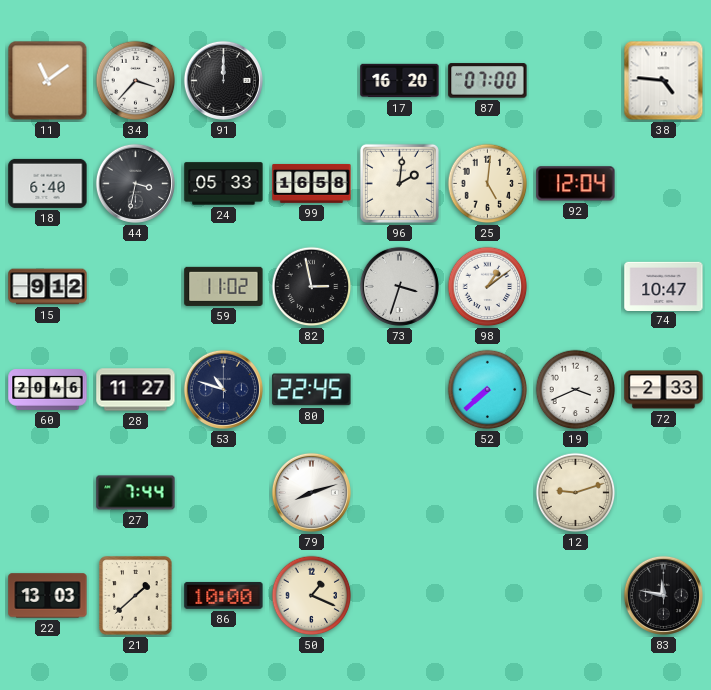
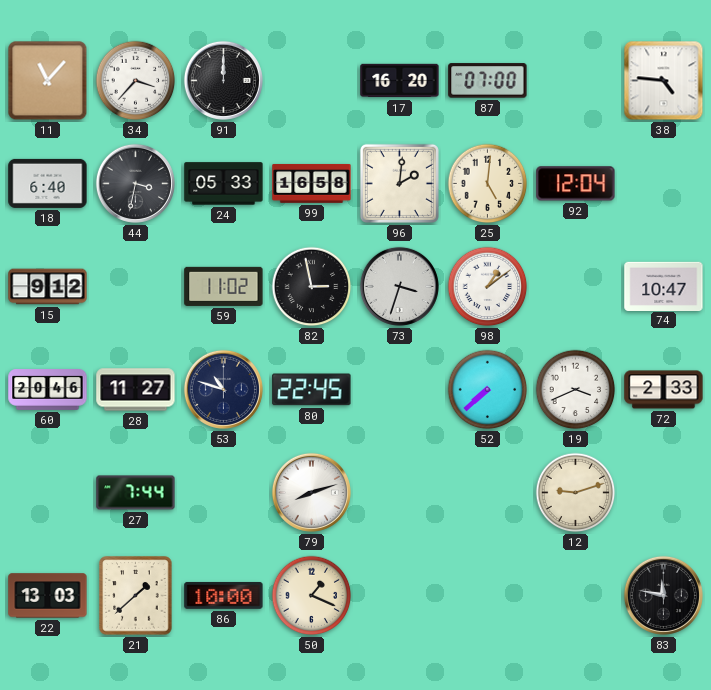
11: 11:09 -> 11:07
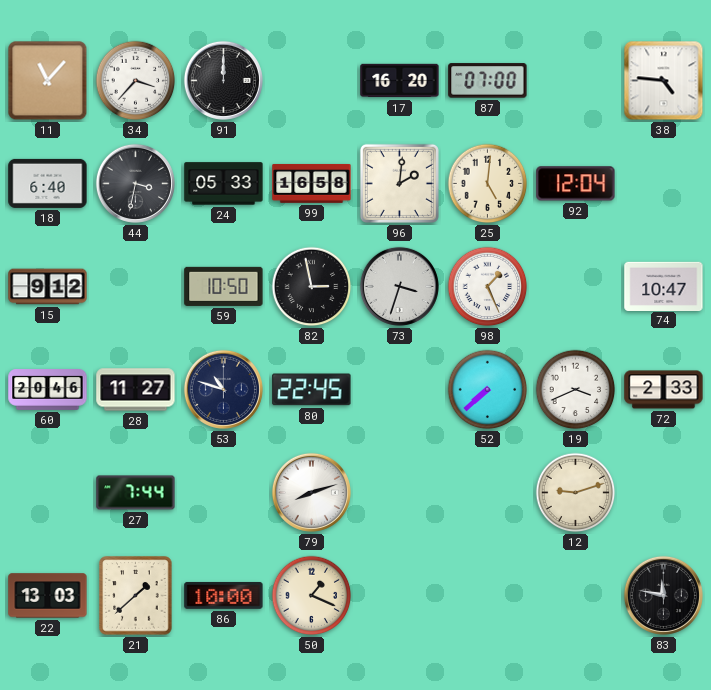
59: 11:02 -> 10:50
98: 1:09 -> 1:26
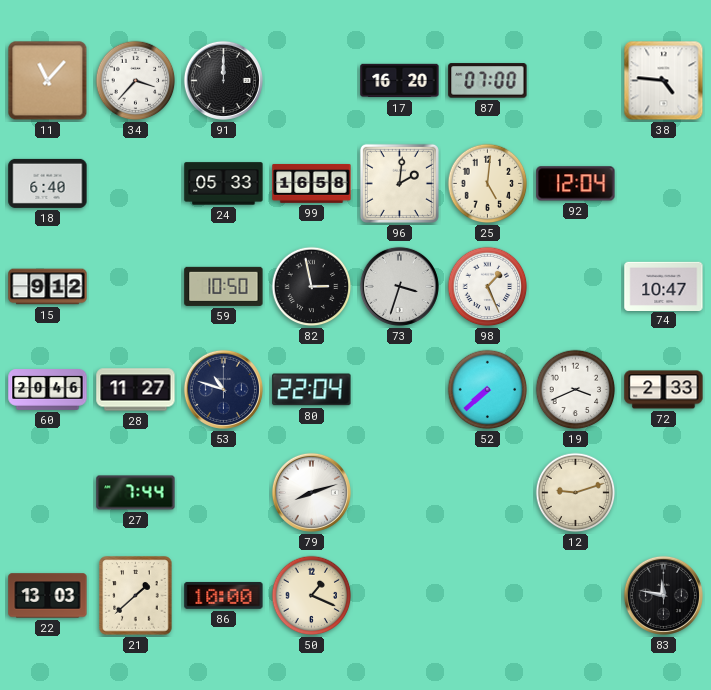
44: 3:32 -> none
80: 22:45 -> 22:04
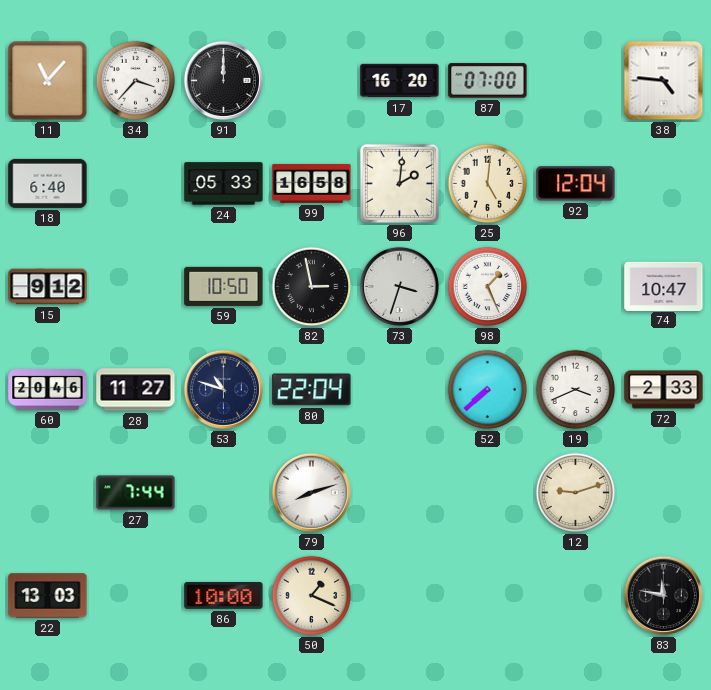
21: 1:38 -> none
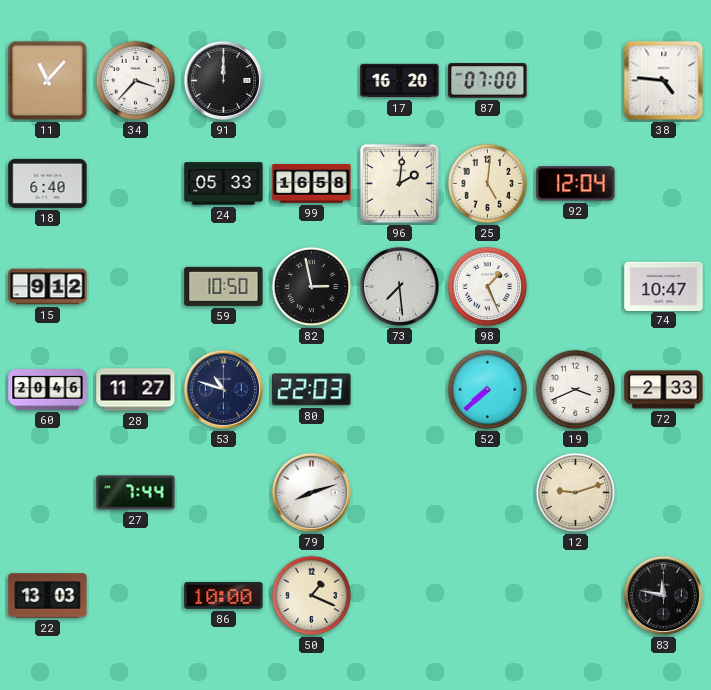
73: 3:33 -> 7:29
80: 22:04 -> 22:03
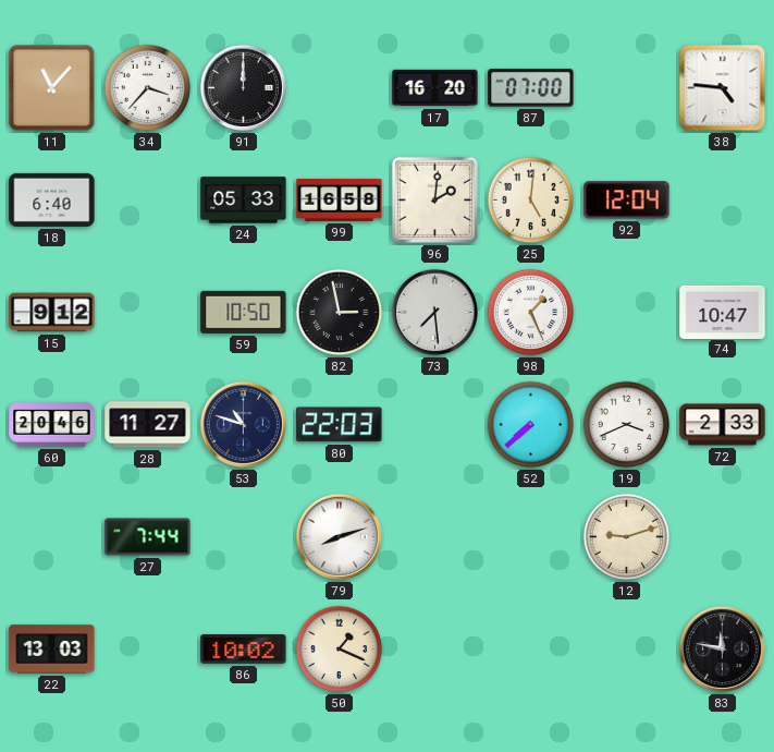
86: 10:00 -> 10:02
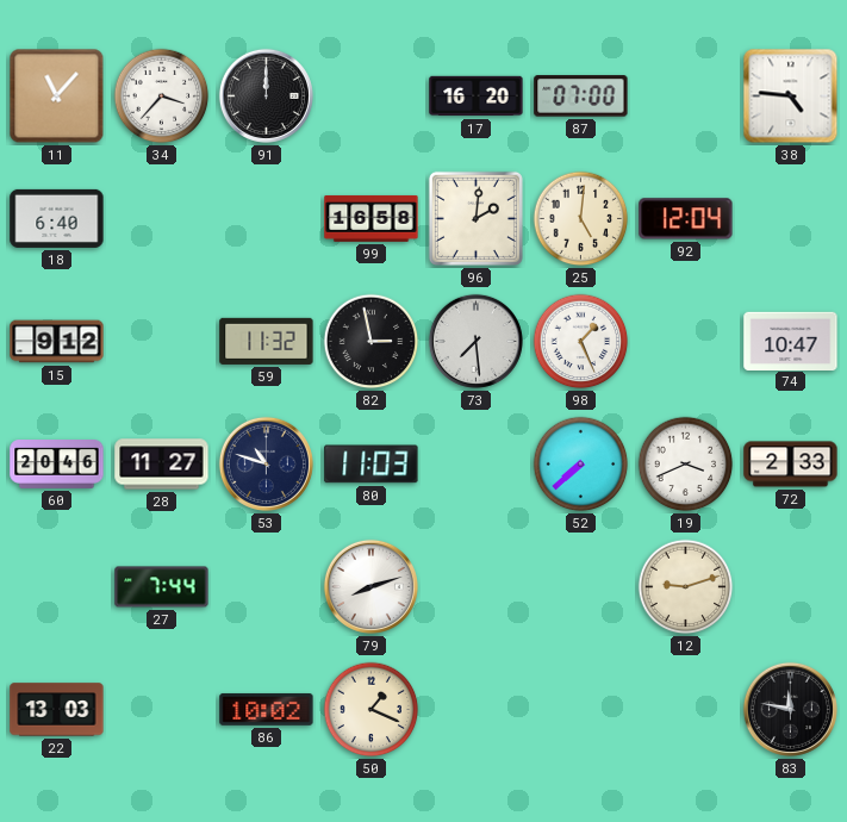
24: 05:33 -> none
59: 10:50 -> 11:32
80: 22:03 -> 11:03
